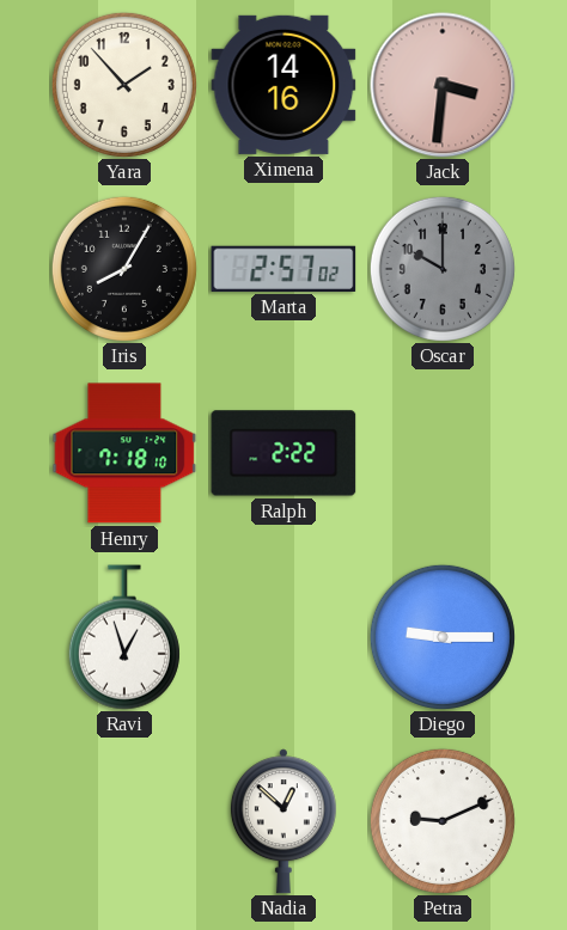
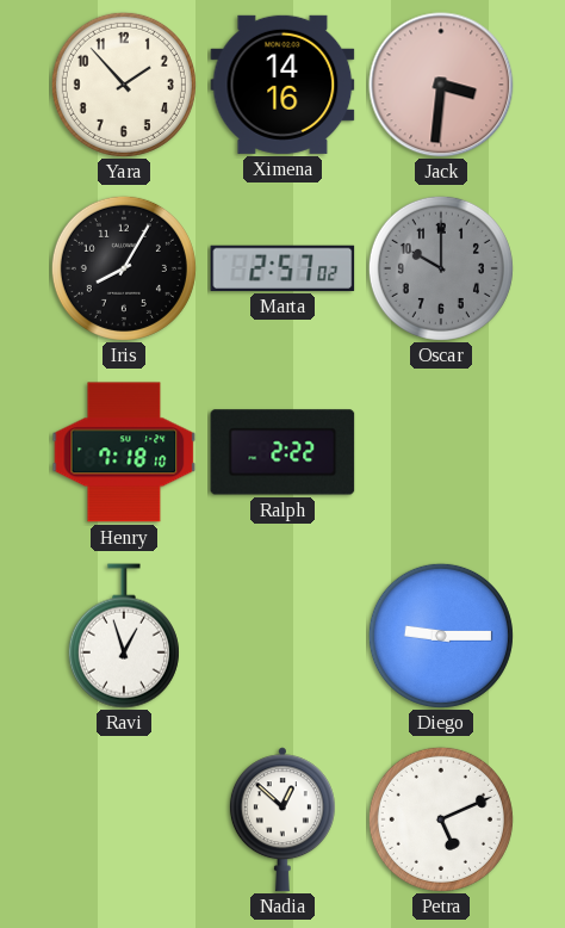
Petra: 9:11 -> 5:11
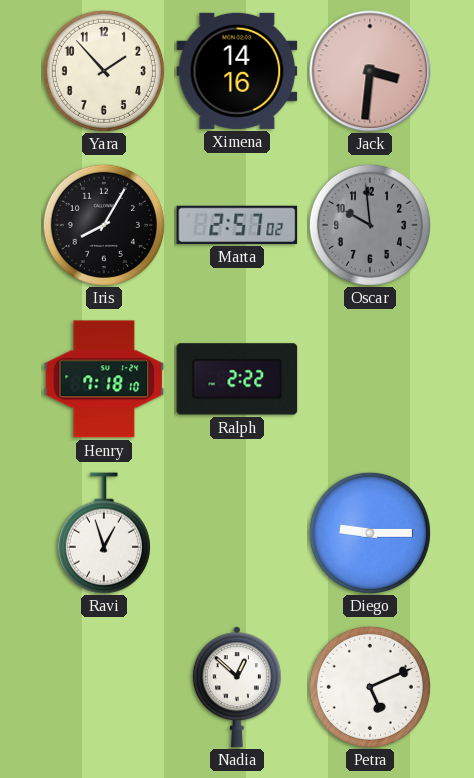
Oscar: 10:00 -> 9:59
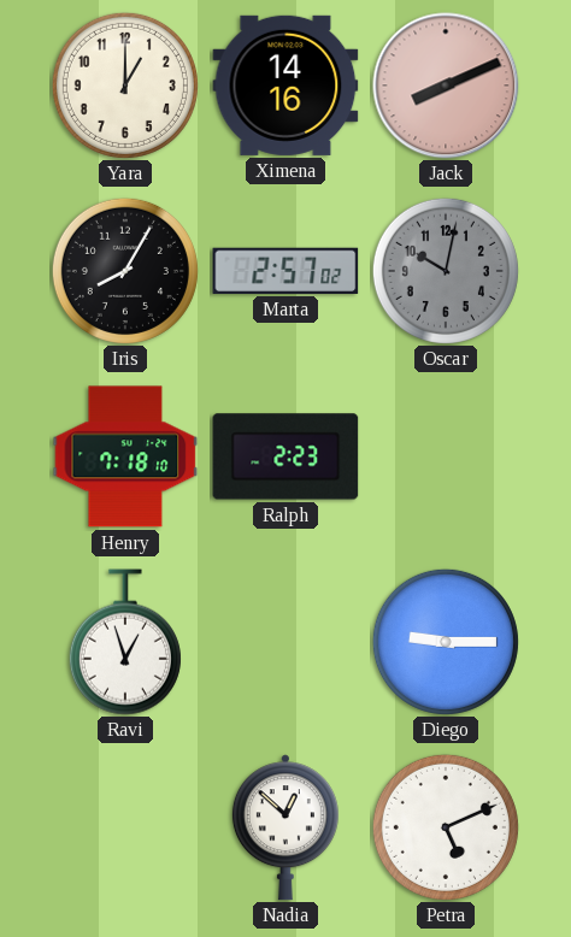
Yara: 1:53 -> 1:00
Jack: 3:31 -> 8:11
Oscar: 9:59 -> 10:02
Ralph: 2:22 -> 2:23
